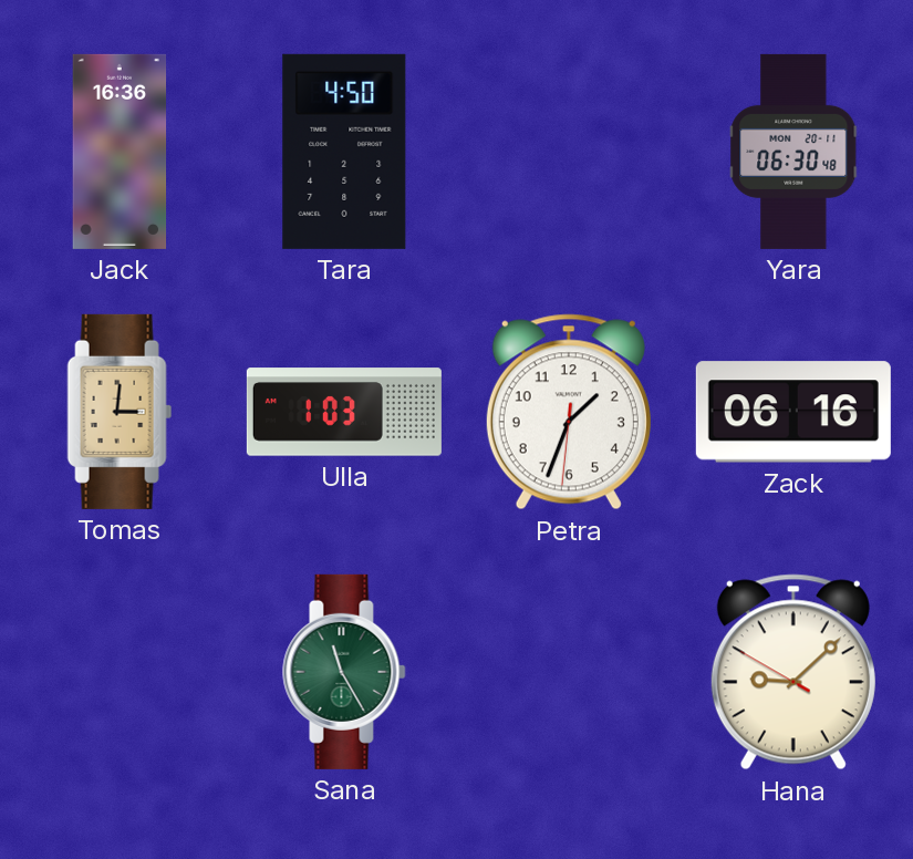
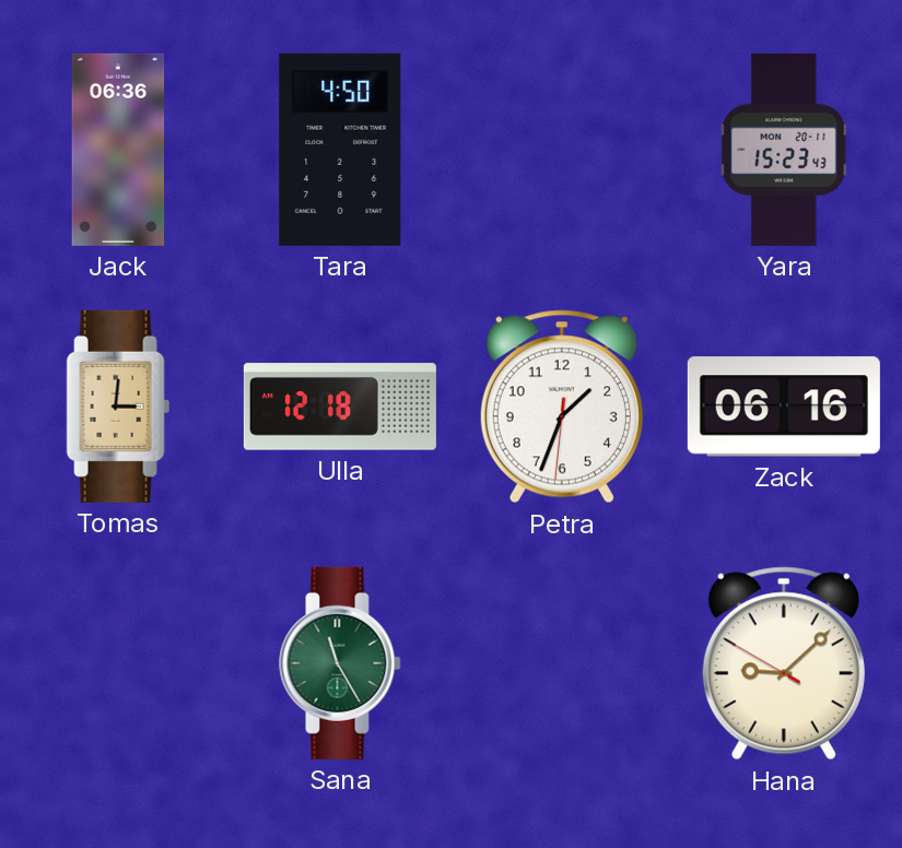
Jack: 16:36 -> 06:36
Yara: 06:30 -> 15:23
Ulla: 1:03 -> 12:18
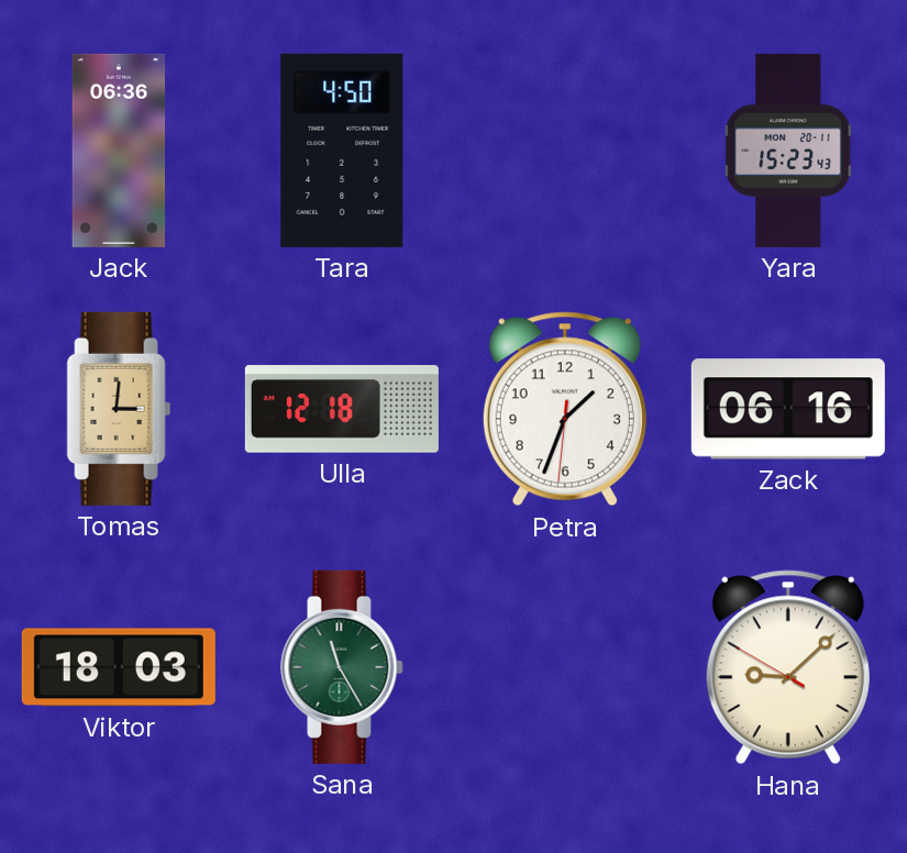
Viktor: none -> 18:03
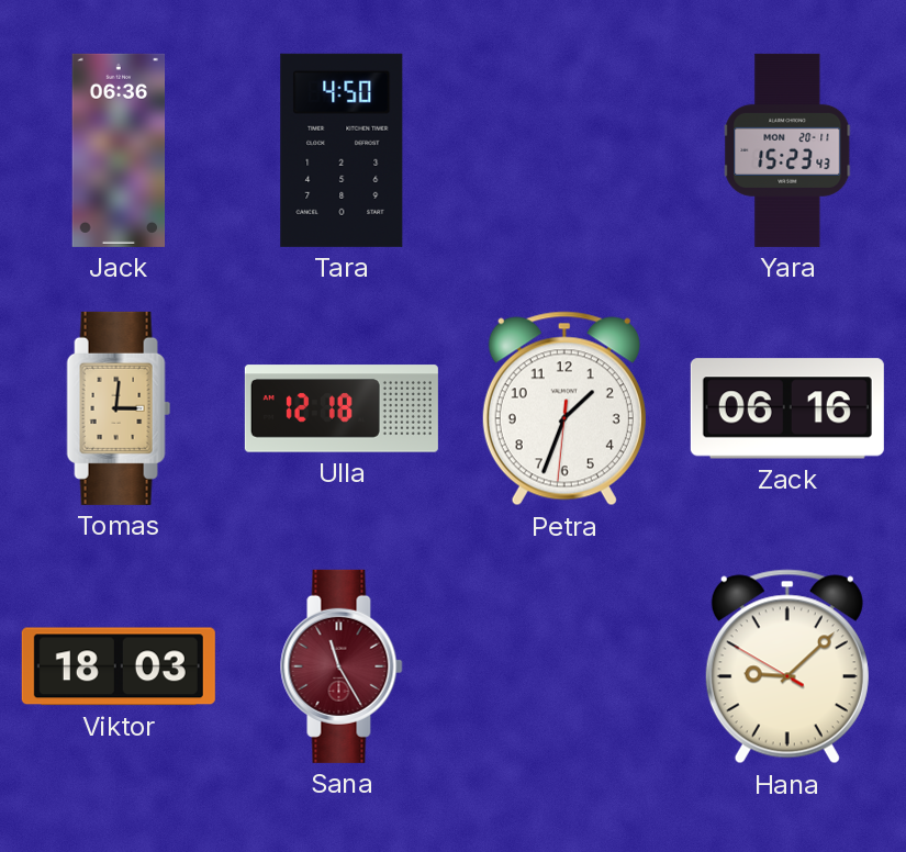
Sana dial: green -> burgundy
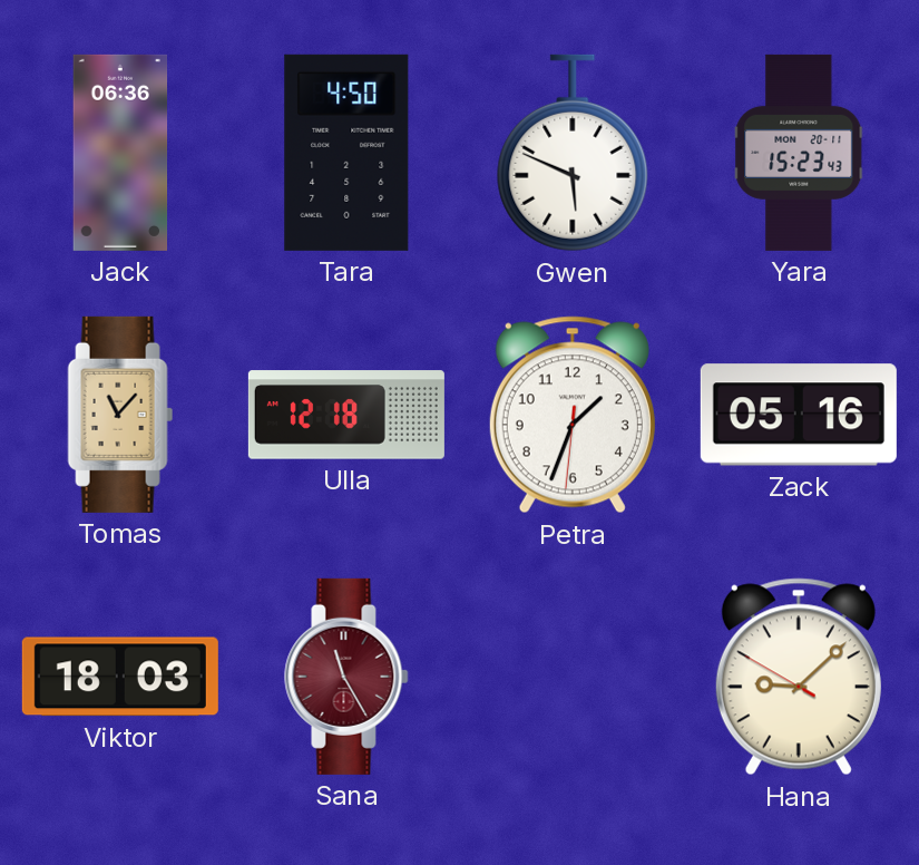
Gwen: none -> 5:49
Tomas: 3:01 -> 11:07
Zack: 06:16 -> 05:16
